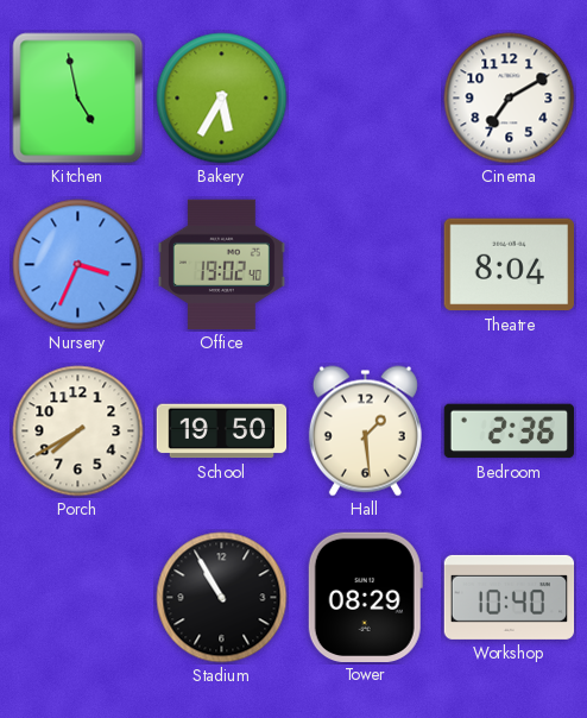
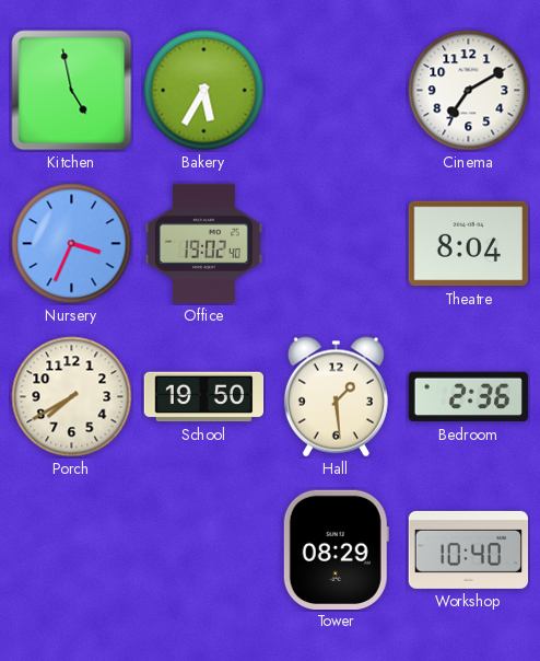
Stadium: 10:55 -> none
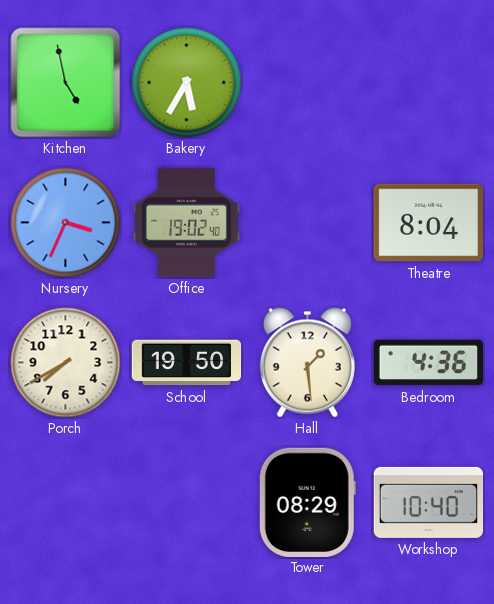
Cinema: 7:10 -> none
Bedroom: 2:36 -> 4:36
